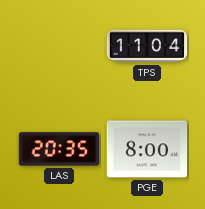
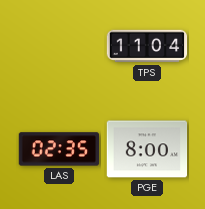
LAS: 20:35 -> 02:35
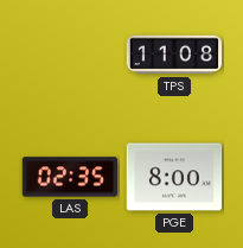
TPS: 11:04 -> 11:08
